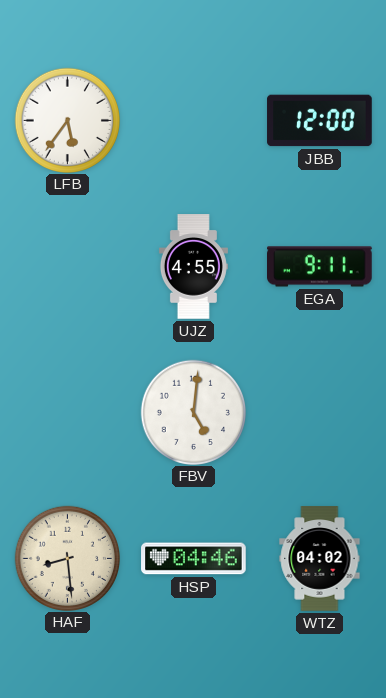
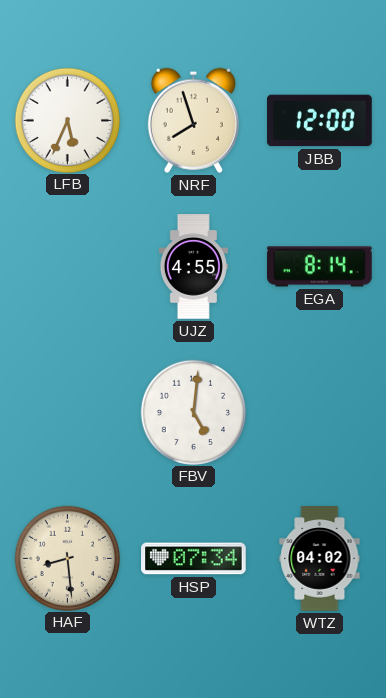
LFB: 5:36 -> 5:34
NRF: none -> 7:57
EGA: 9:11 -> 8:14
HSP: 04:46 -> 07:34
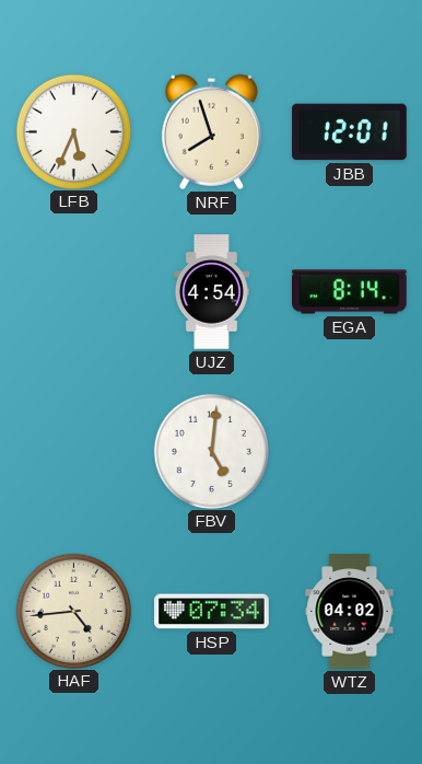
JBB: 12:00 -> 12:01
UJZ: 4:55 -> 4:54
HAF: 8:29 -> 4:44
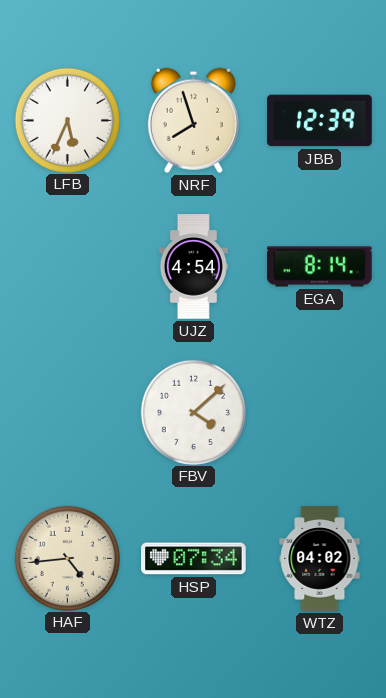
JBB: 12:01 -> 12:39
FBV: 5:01 -> 4:08
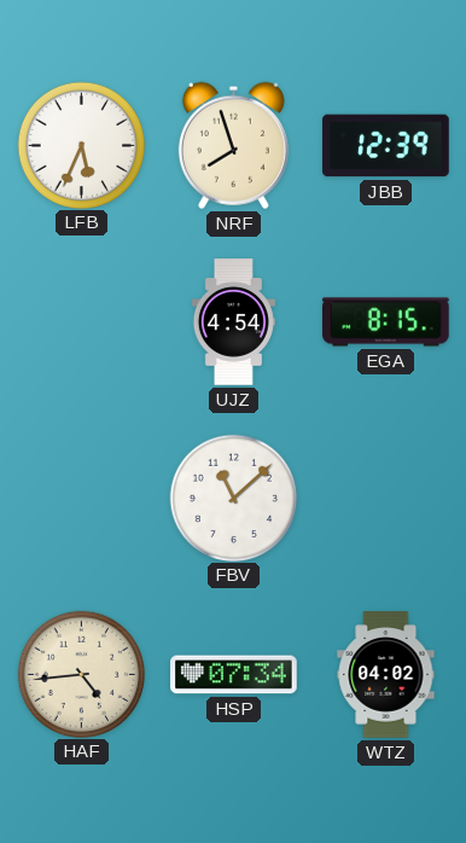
EGA: 8:14 -> 8:15
FBV: 4:08 -> 11:08
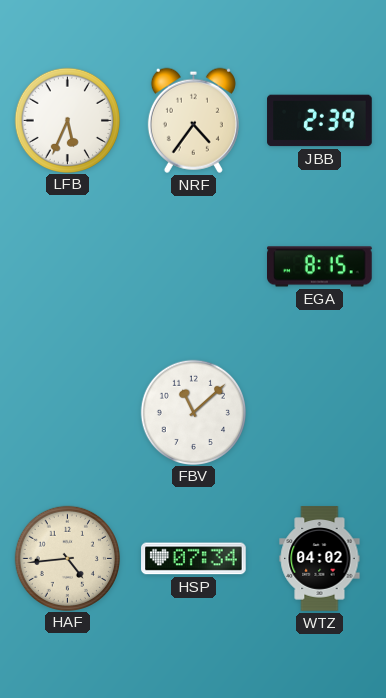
NRF: 7:57 -> 4:36
JBB: 12:39 -> 2:39
UJZ: 4:54 -> none
